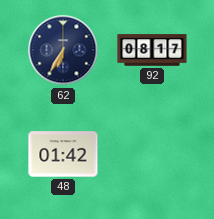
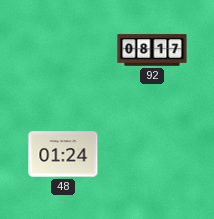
62: 6:35 -> none
48: 01:42 -> 01:24
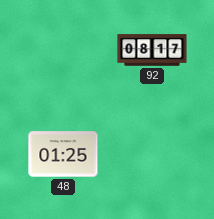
48: 01:24 -> 01:25
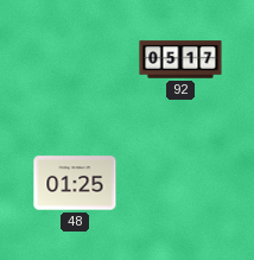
92: 08:17 -> 05:17
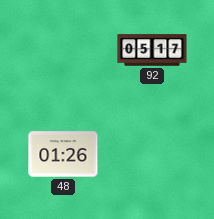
48: 01:25 -> 01:26
